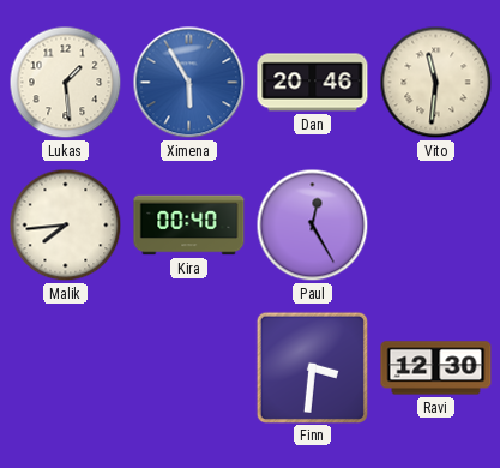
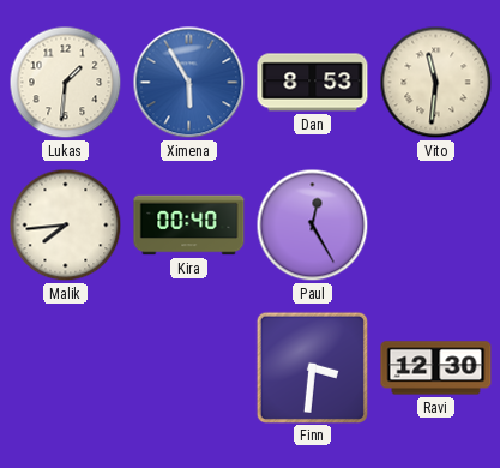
Lukas: 1:29 -> 1:31
Dan: 20:46 -> 8:53
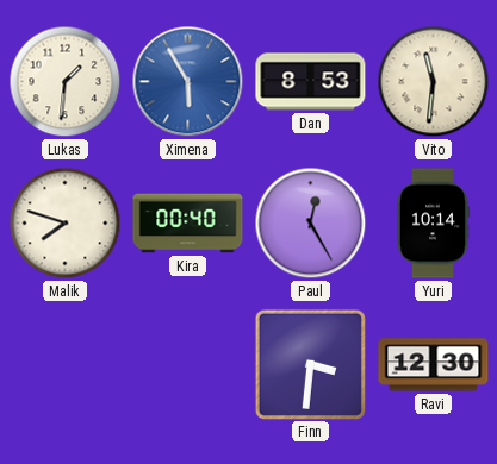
Malik: 7:44 -> 7:48
Yuri: none -> 10:14
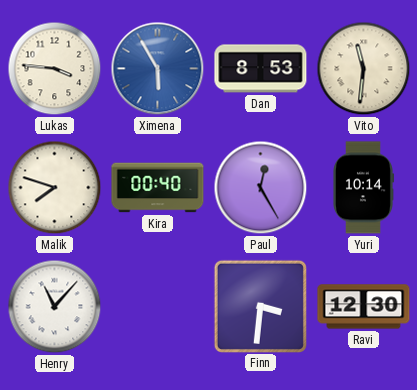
Lukas: 1:31 -> 3:46
Henry: none -> 11:07
